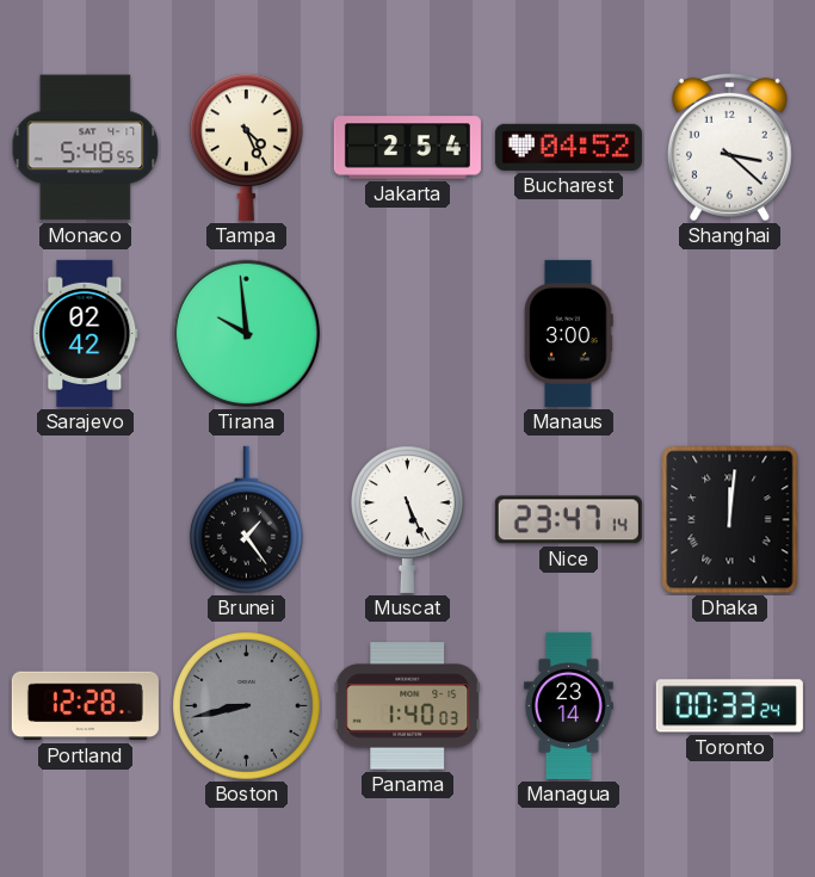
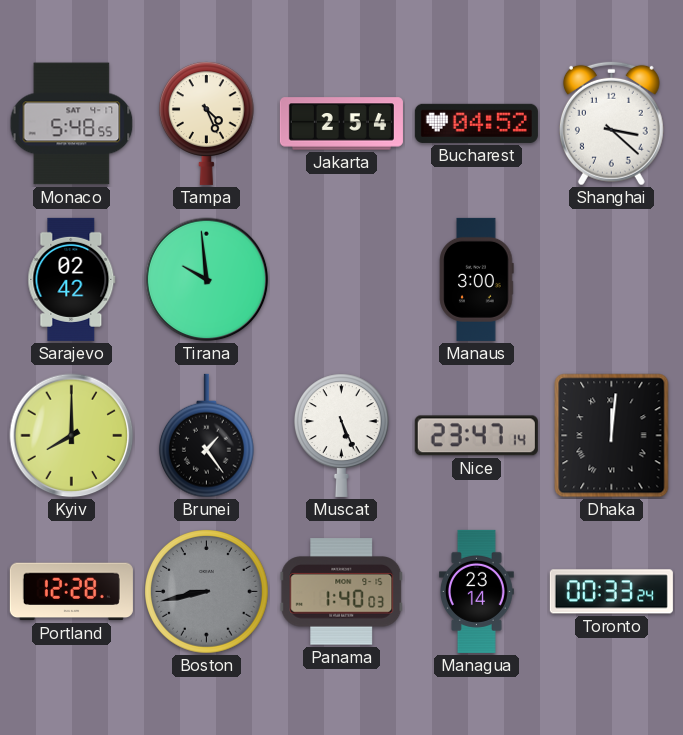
Kyiv: none -> 8:00
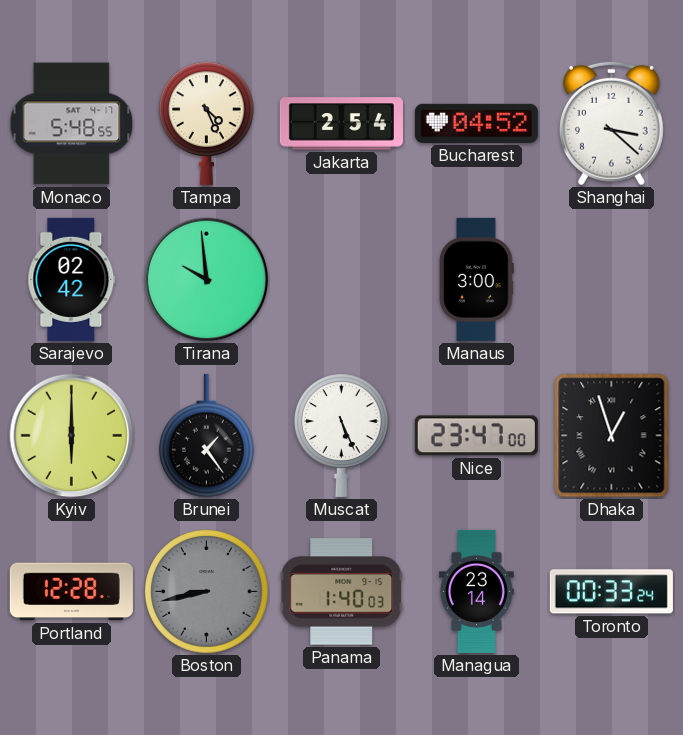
Kyiv: 8:00 -> 6:00
Nice: 23:47:14 -> 23:47:00
Dhaka: 12:01 -> 12:57
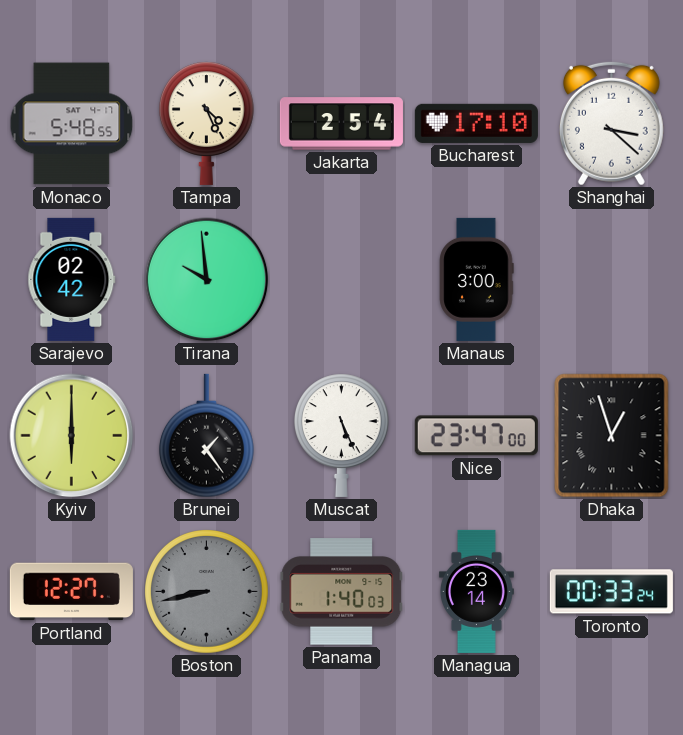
Bucharest: 04:52 -> 17:10
Portland: 12:28 -> 12:27
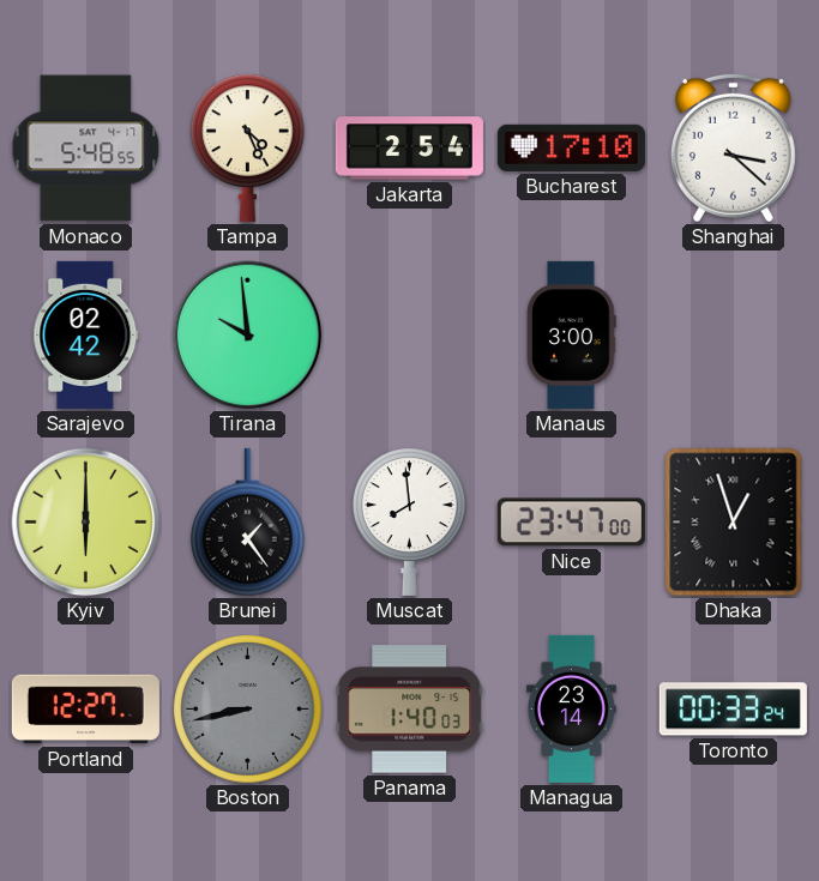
Muscat: 5:26 -> 7:59
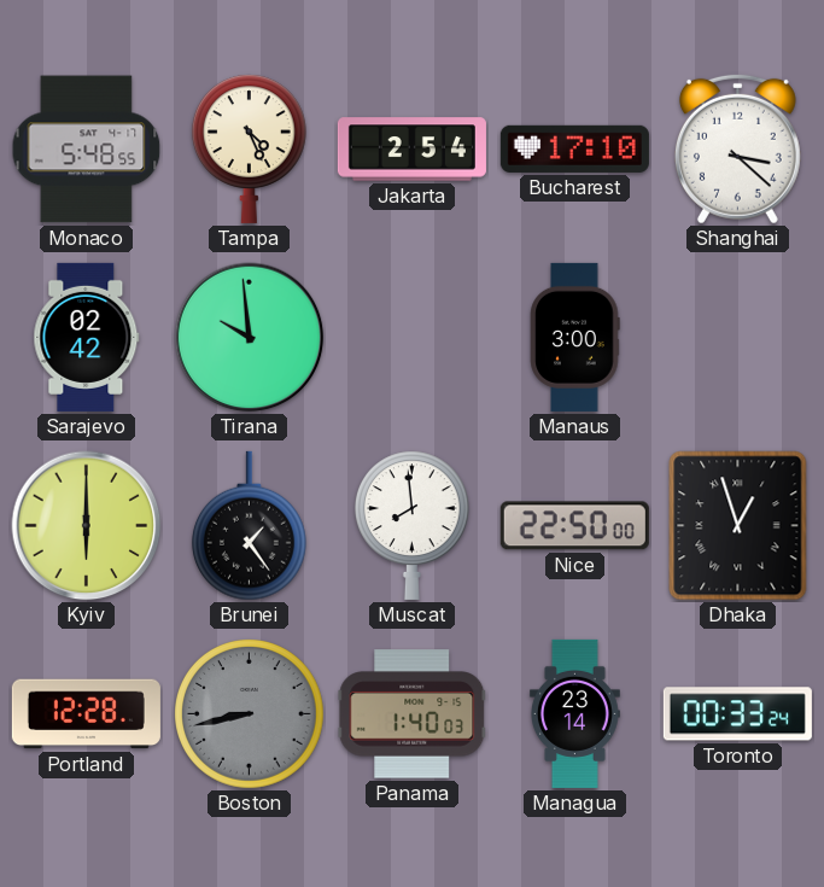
Nice: 23:47 -> 22:50
Portland: 12:27 -> 12:28
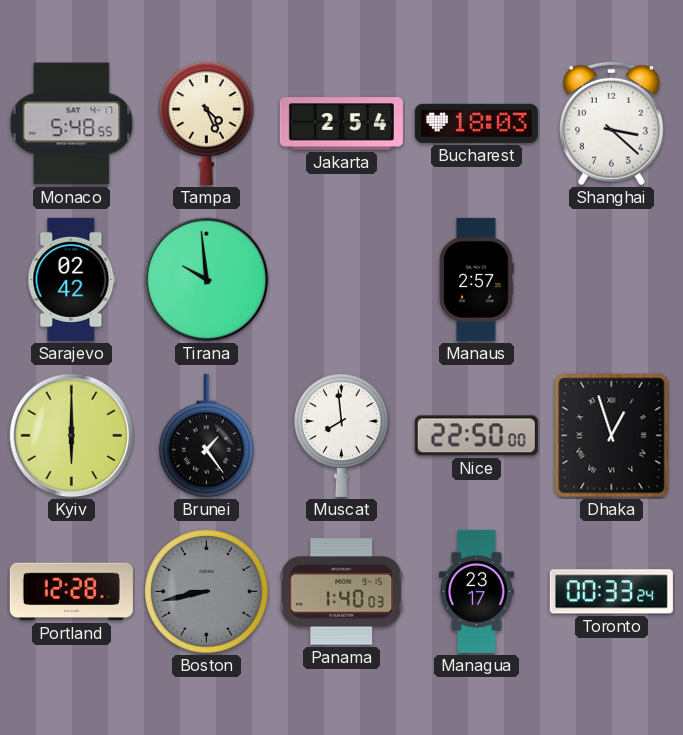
Bucharest: 17:10 -> 18:03
Manaus: 3:00 -> 2:57
Managua: 23:14 -> 23:17
